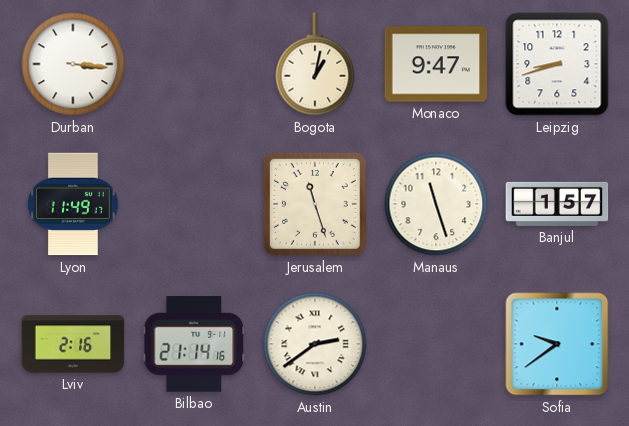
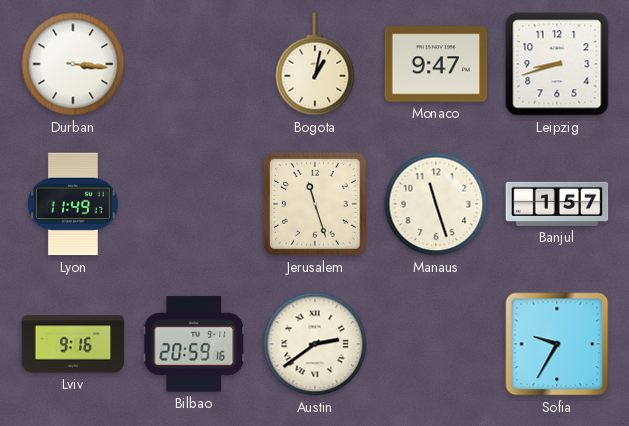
Lviv: 2:16 -> 9:16
Bilbao: 21:14 -> 20:59
Sofia: 9:39 -> 9:35
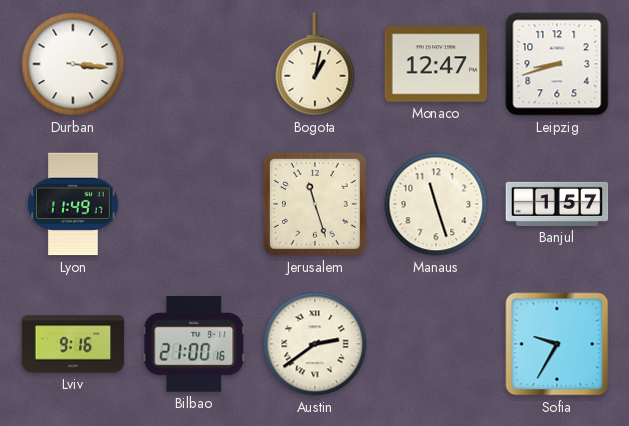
Monaco: 9:47 -> 12:47
Bilbao: 20:59 -> 21:00
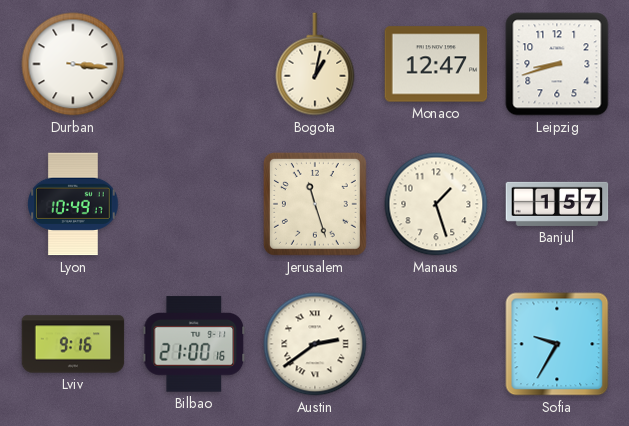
Lyon: 11:49 -> 10:49
Manaus: 11:27 -> 1:27
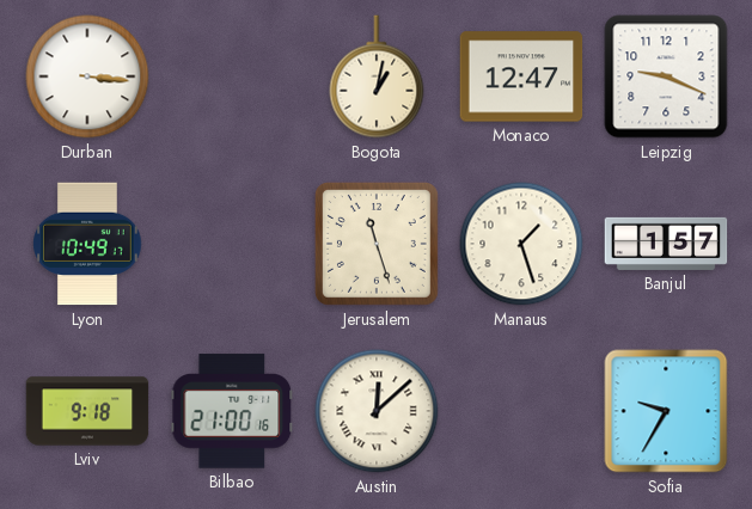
Leipzig: 8:42 -> 9:19
Lviv: 9:16 -> 9:18
Austin: 2:39 -> 12:08
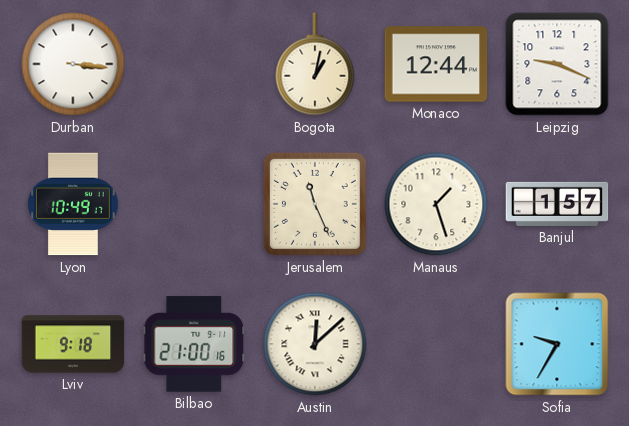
Monaco: 12:47 -> 12:44
Jerusalem: 11:27 -> 11:26
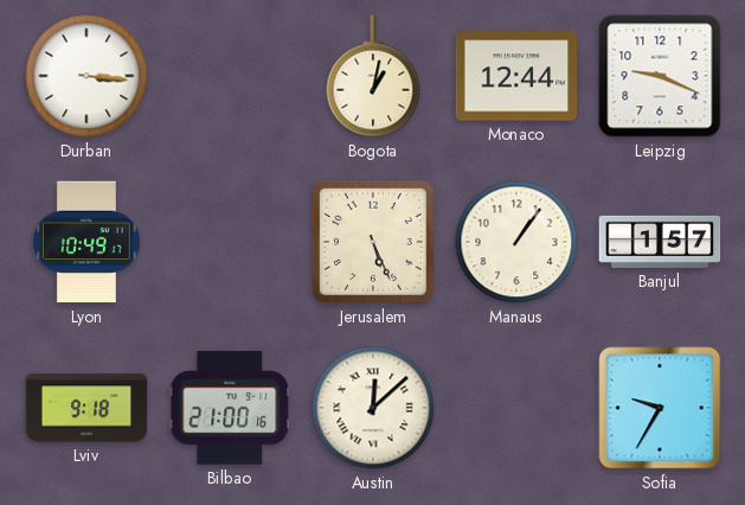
Jerusalem: 11:26 -> 5:26
Manaus: 1:27 -> 1:06
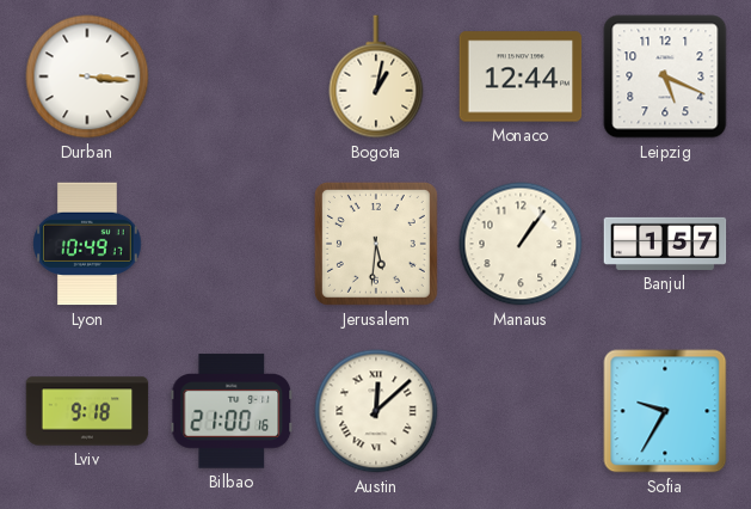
Leipzig: 9:19 -> 5:19
Jerusalem: 5:26 -> 5:31
